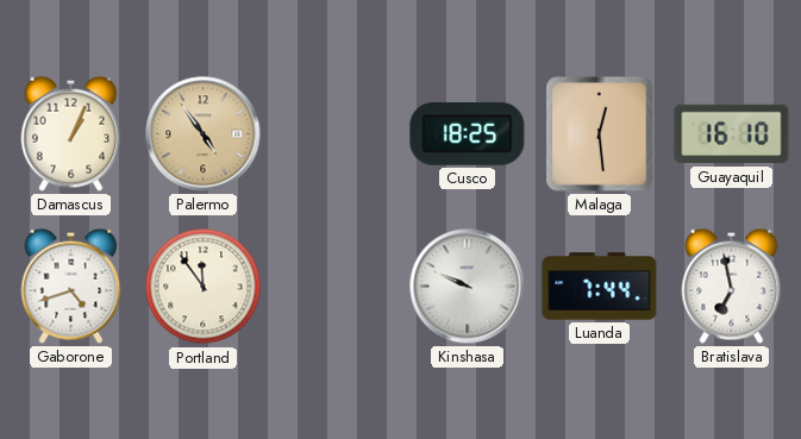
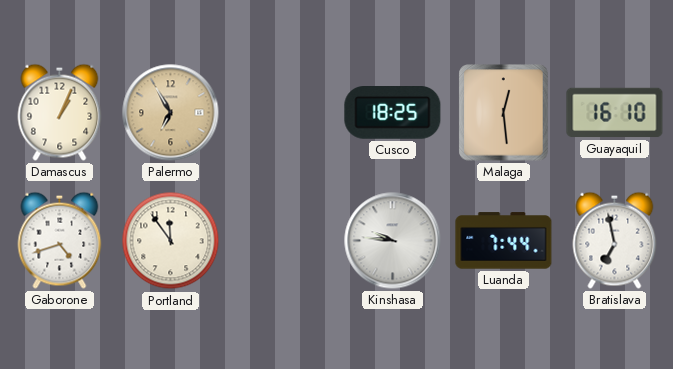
Palermo: 4:54 -> 6:55
Kinshasa: 9:49 -> 9:46
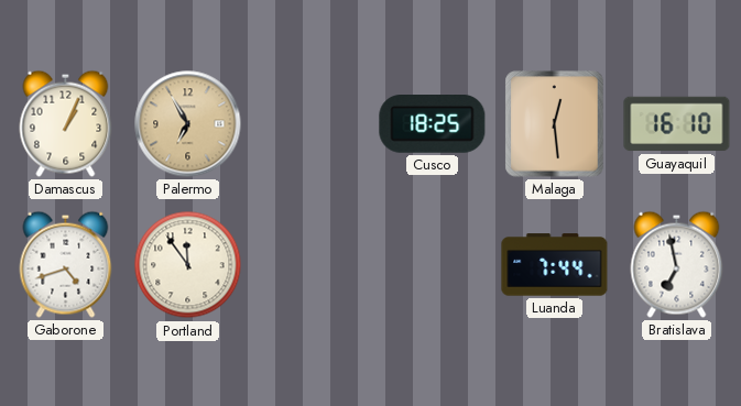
Kinshasa: 9:46 -> none
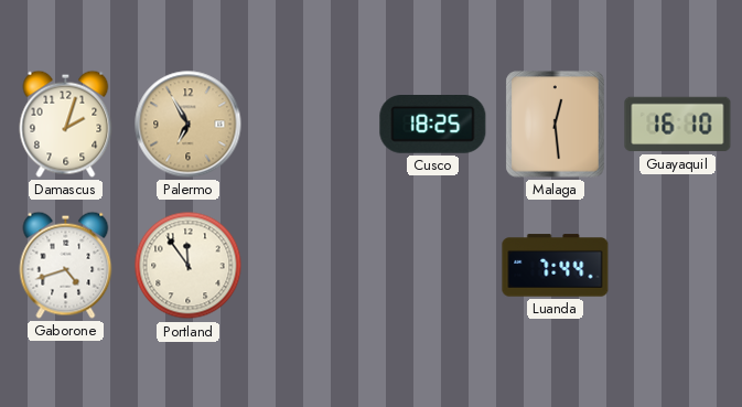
Damascus: 1:04 -> 2:03
Bratislava: 6:58 -> none
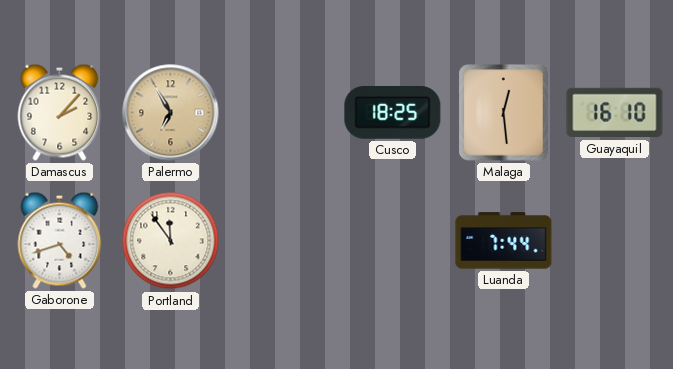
Damascus: 2:03 -> 2:07
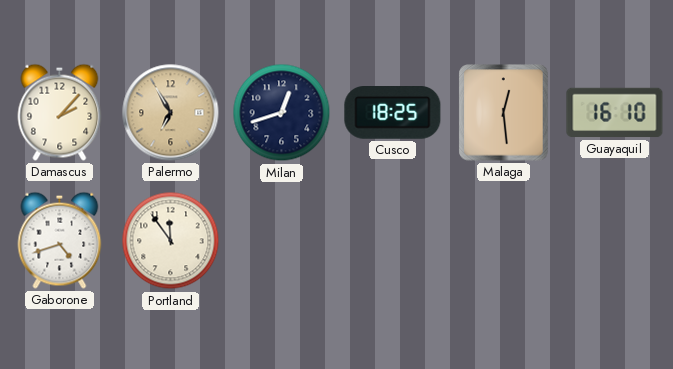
Milan: none -> 12:42
Luanda: 7:44 -> none
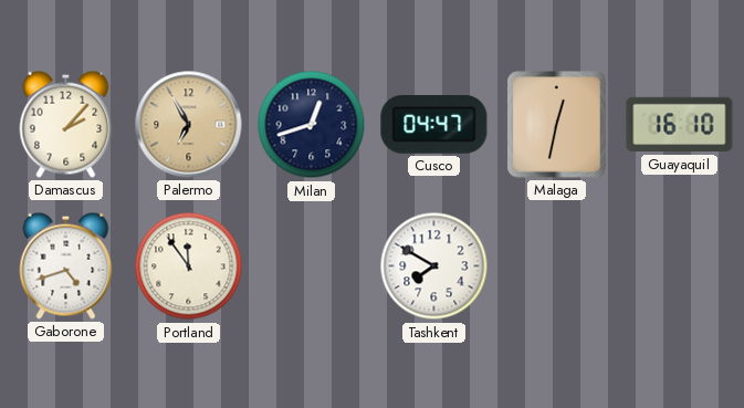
Cusco: 18:25 -> 04:47
Malaga: 12:29 -> 12:32
Tashkent: none -> 7:50
